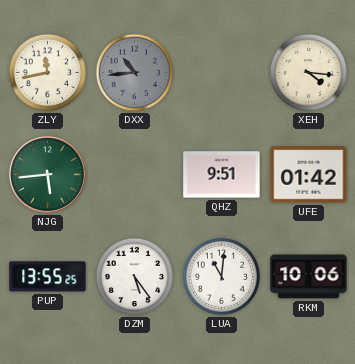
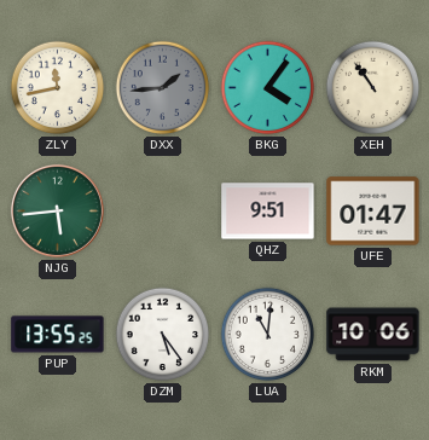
DXX: 10:44 -> 1:44
BKG: none -> 4:06
XEH: 4:16 -> 10:54
UFE: 01:42 -> 01:47
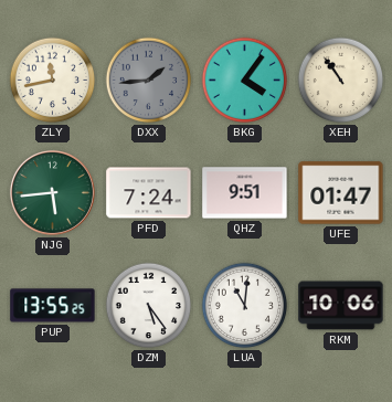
PFD: none -> 7:24
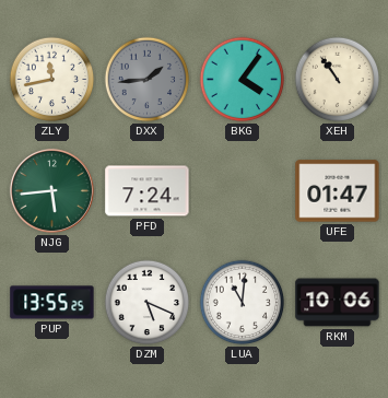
QHZ: 9:51 -> none
DZM: 5:24 -> 5:19
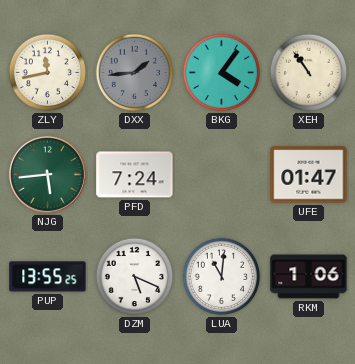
RKM: 10:06 -> 1:06
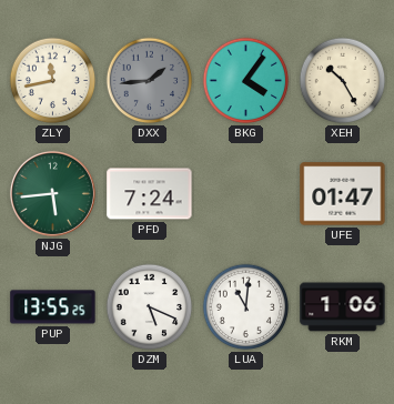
XEH: 10:54 -> 10:25
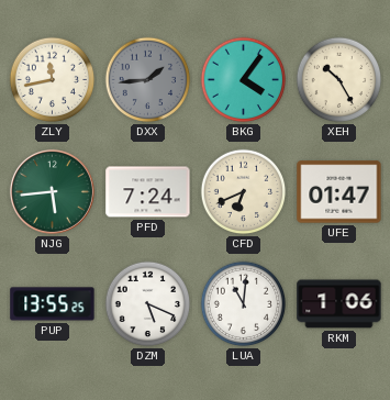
CFD: none -> 6:41
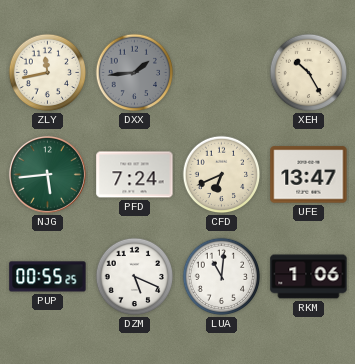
BKG: 4:06 -> none
UFE: 01:47 -> 13:47
PUP: 13:55 -> 00:55
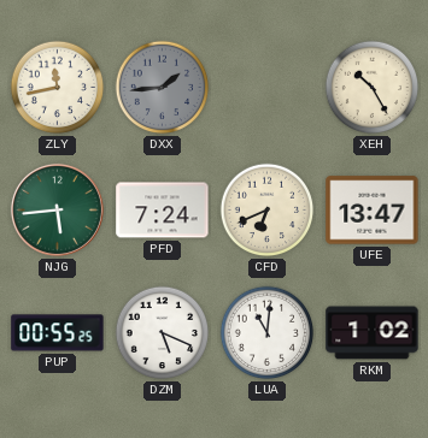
RKM: 1:06 -> 1:02
